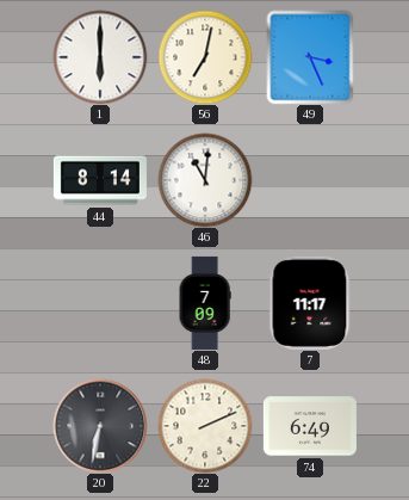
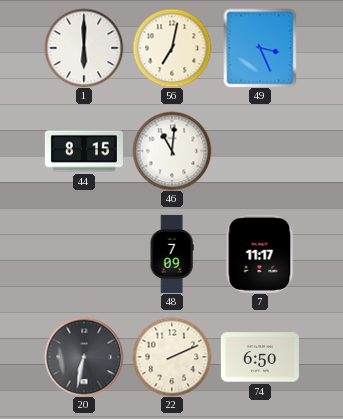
44: 8:14 -> 8:15
74: 6:49 -> 6:50
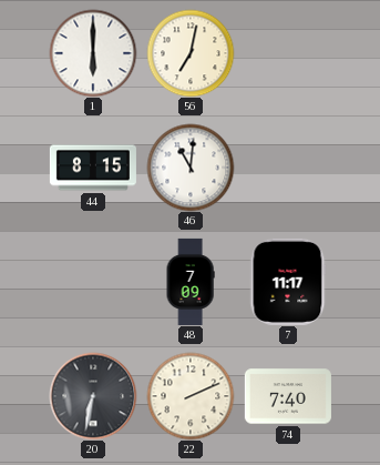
49: 3:26 -> none
74: 6:50 -> 7:40
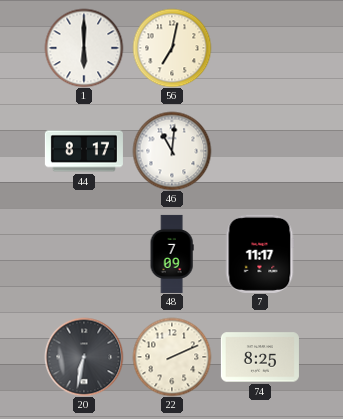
44: 8:15 -> 8:17
74: 7:40 -> 8:25
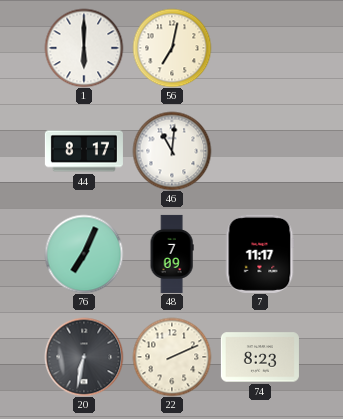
76: none -> 7:04
74: 8:25 -> 8:23
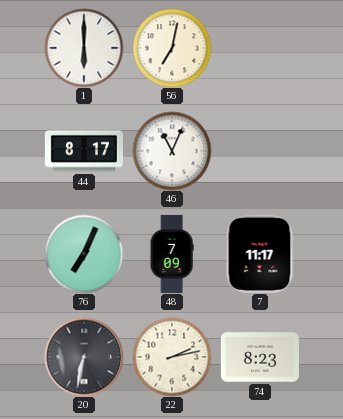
46: 11:01 -> 11:04
22: 2:11 -> 2:13
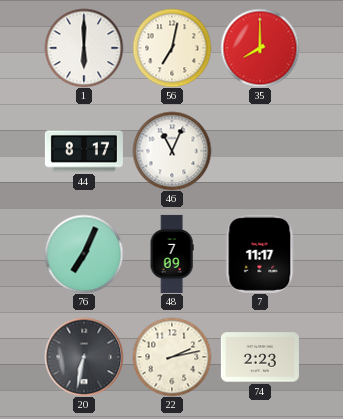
35: none -> 8:00
74: 8:23 -> 2:23
